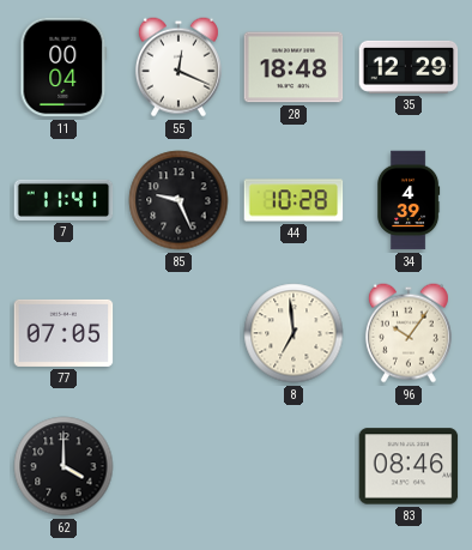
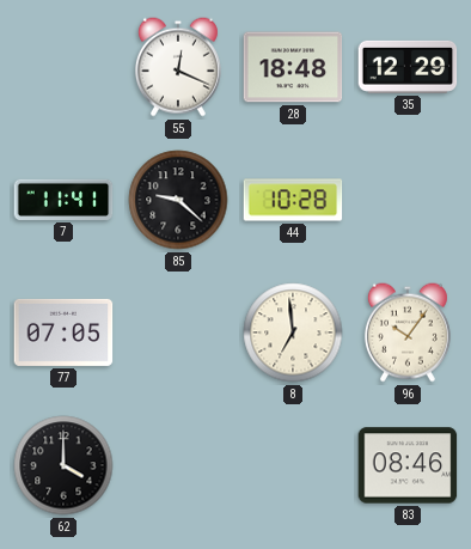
11: 00:04 -> none
85: 9:26 -> 9:22
34: 4:39 -> none
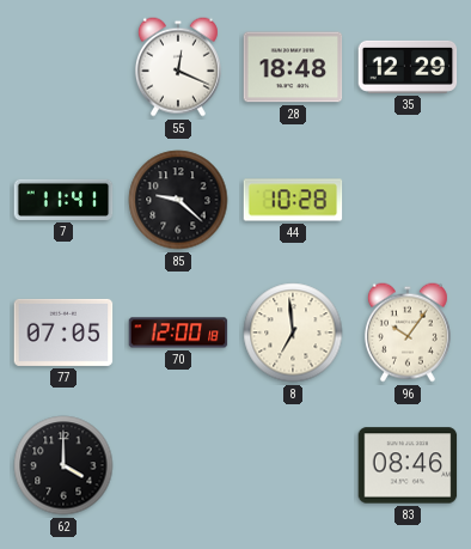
70: none -> 12:00
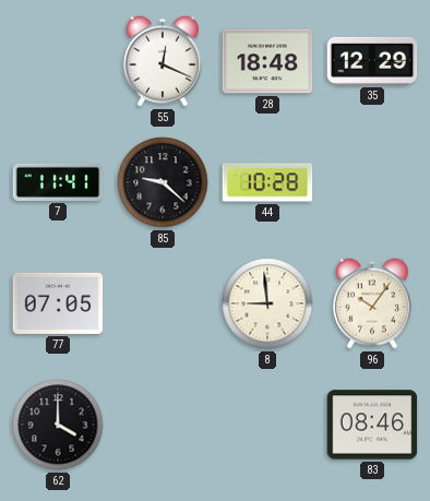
70: 12:00 -> none
8: 6:59 -> 8:59
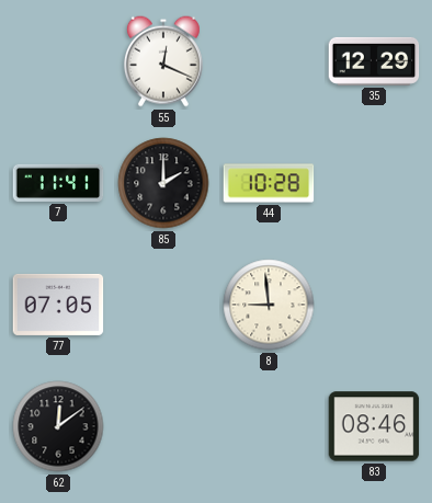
28: 18:48 -> none
85: 9:22 -> 2:00
96: 10:06 -> none
62: 4:00 -> 12:09
